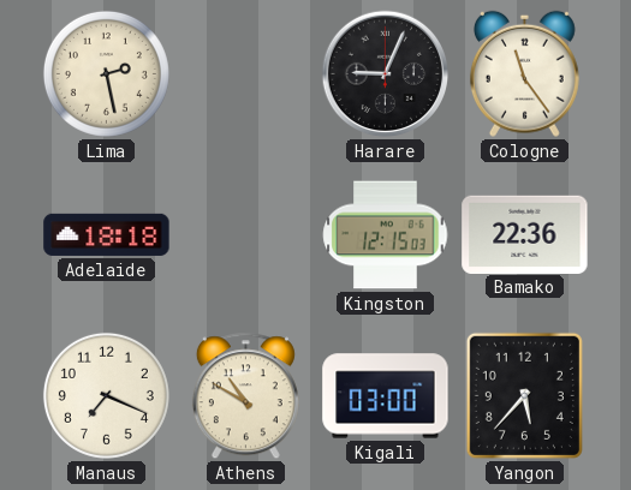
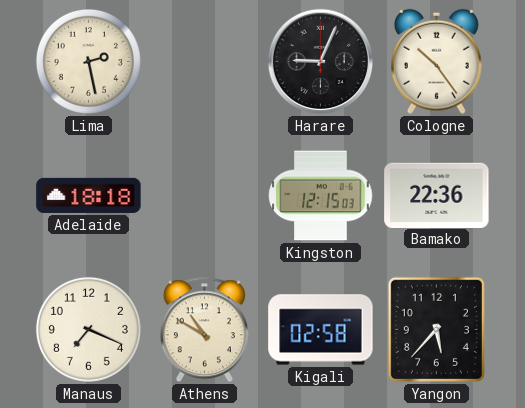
Cologne: 11:24 -> 10:24
Kigali: 03:00 -> 02:58
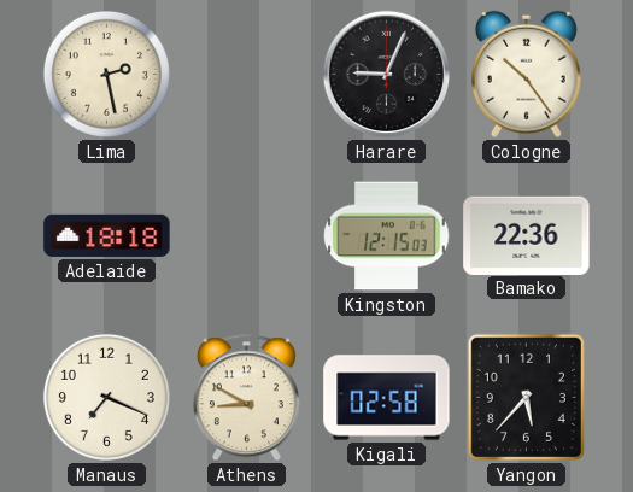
Athens: 10:50 -> 8:50
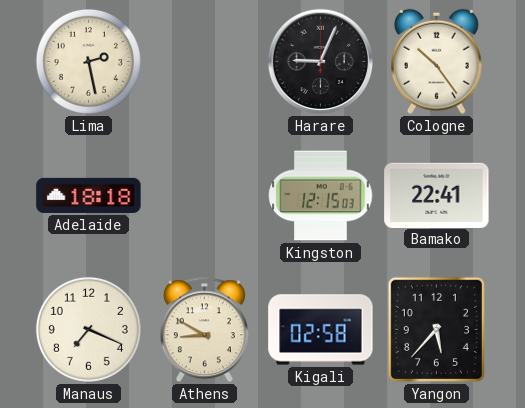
Bamako: 22:36 -> 22:41
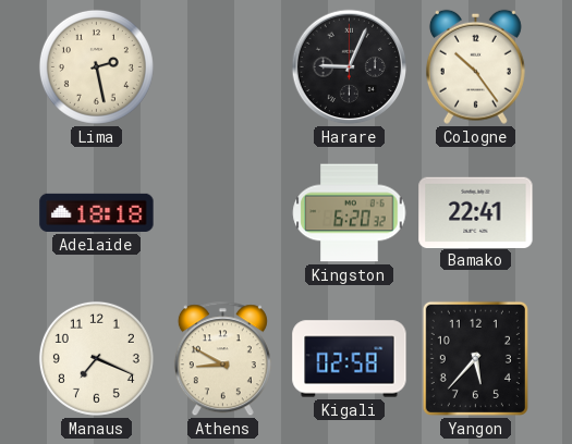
Kingston: 12:15 -> 6:20
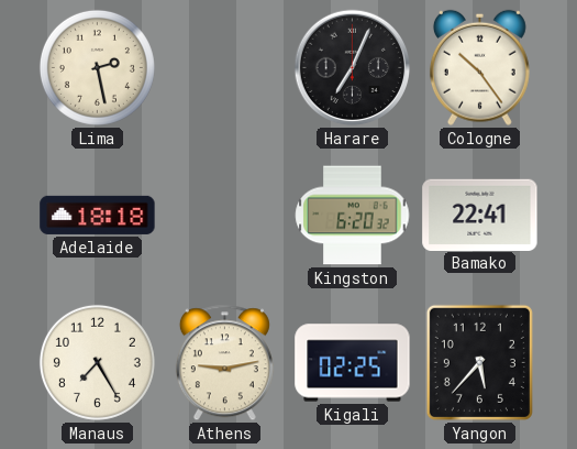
Harare: 9:04 -> 7:04
Manaus: 7:19 -> 7:25
Athens: 8:50 -> 9:13
Kigali: 02:58 -> 02:25
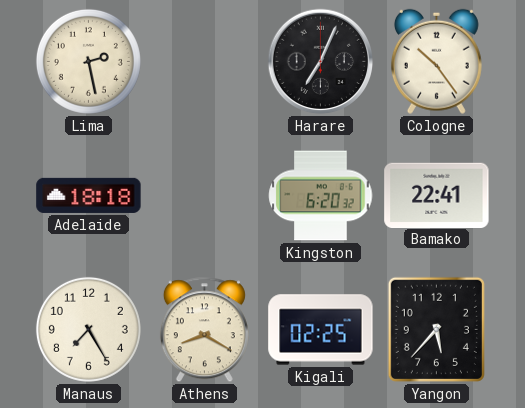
Athens: 9:13 -> 8:20
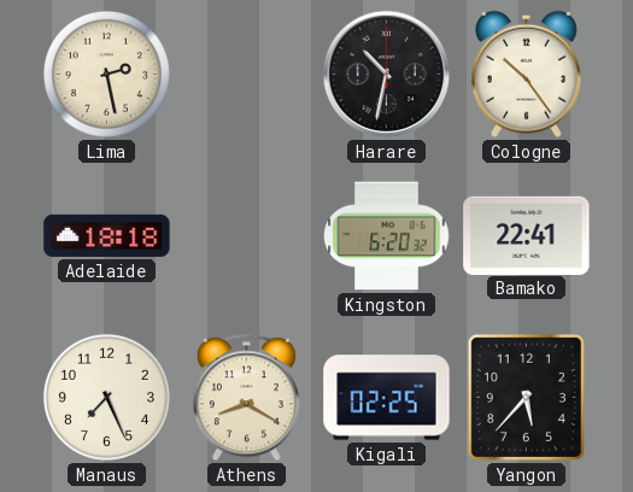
Harare: 7:04 -> 10:32
Manaus: 7:25 -> 7:26
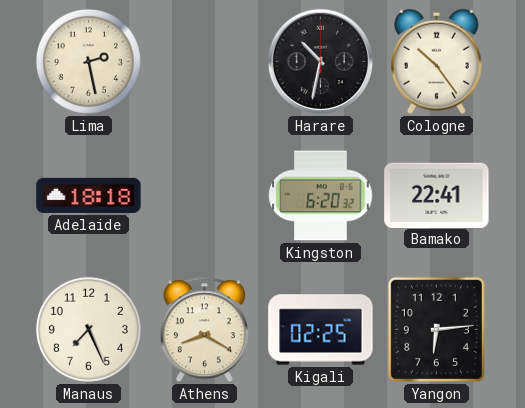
Yangon: 5:37 -> 6:14
